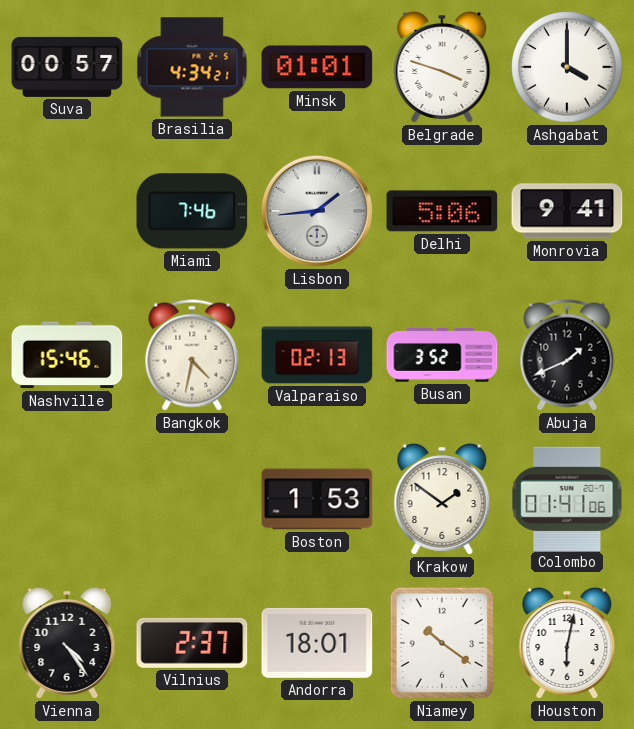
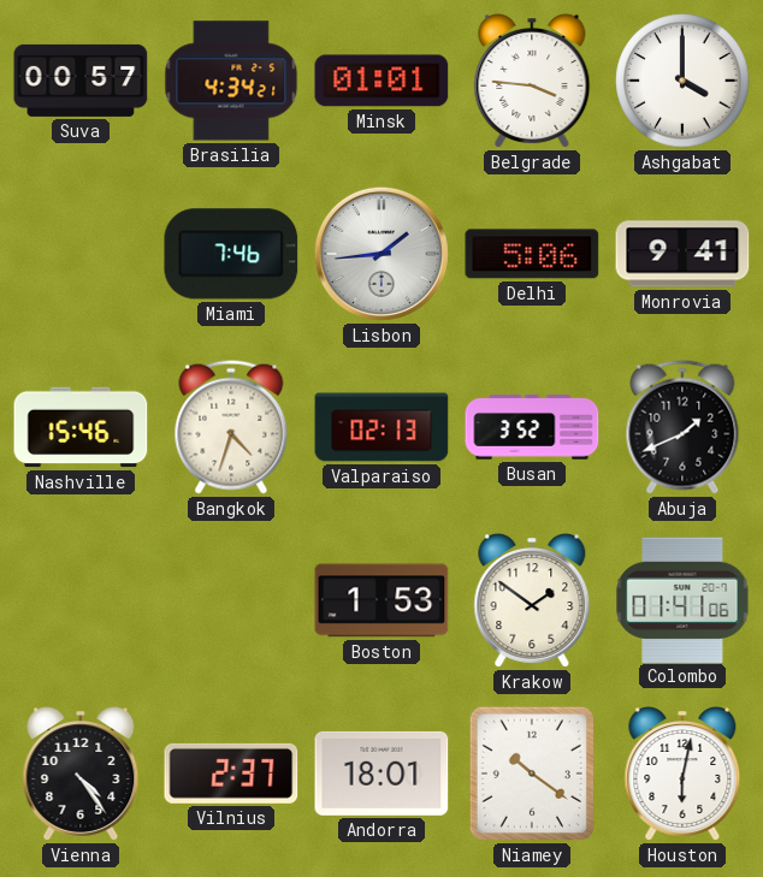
Belgrade: 3:48 -> 3:46
Bangkok: 4:32 -> 4:33
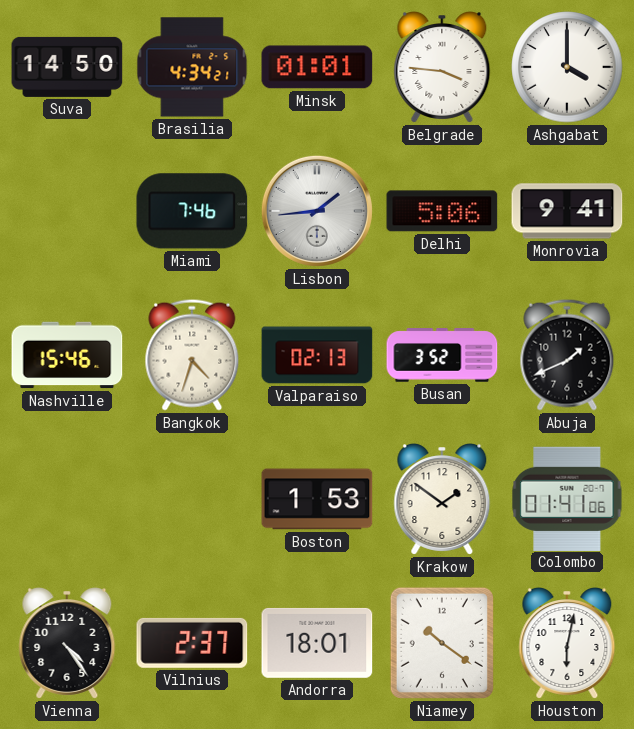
Suva: 00:57 -> 14:50
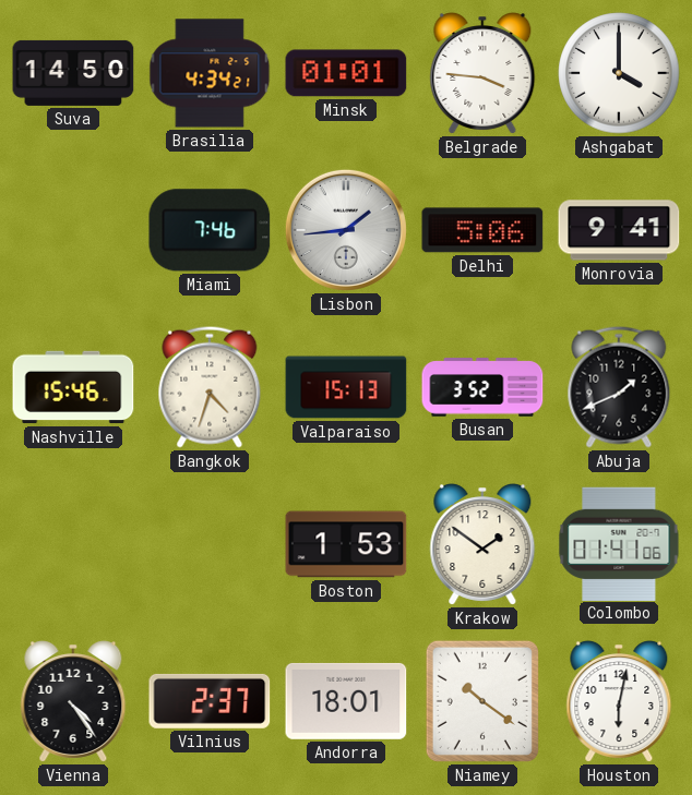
Valparaiso: 02:13 -> 15:13
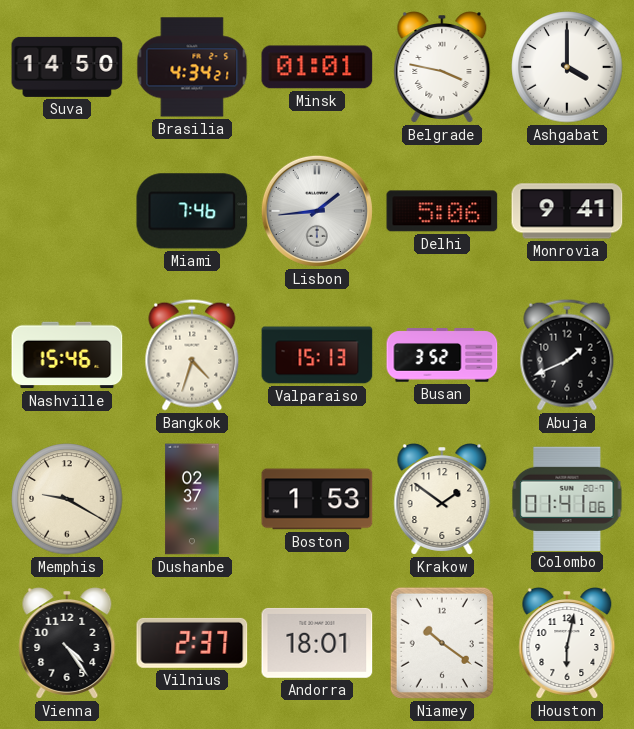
Belgrade: 3:46 -> 3:47
Memphis: none -> 9:20
Dushanbe: none -> 02:37
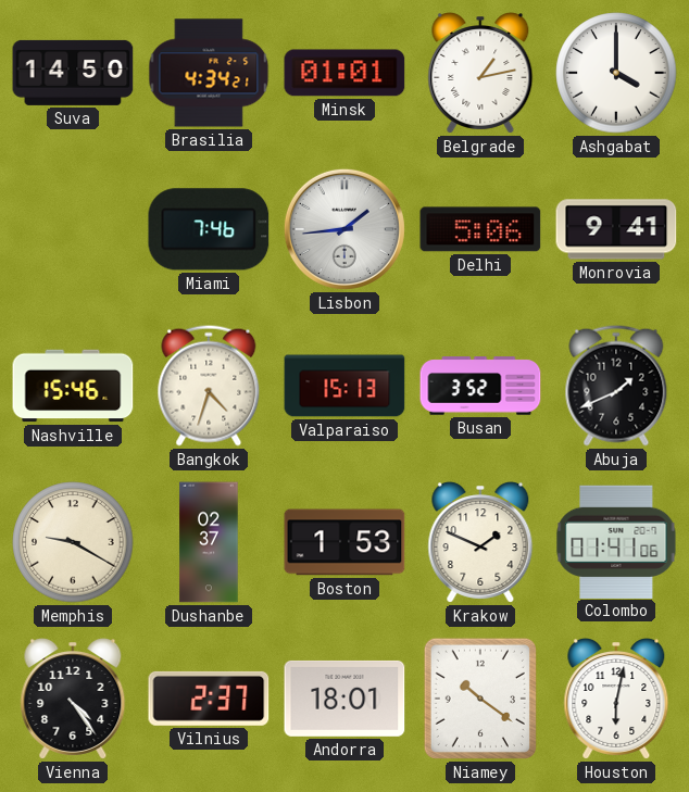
Belgrade: 3:47 -> 1:13
Krakow: 1:51 -> 1:49
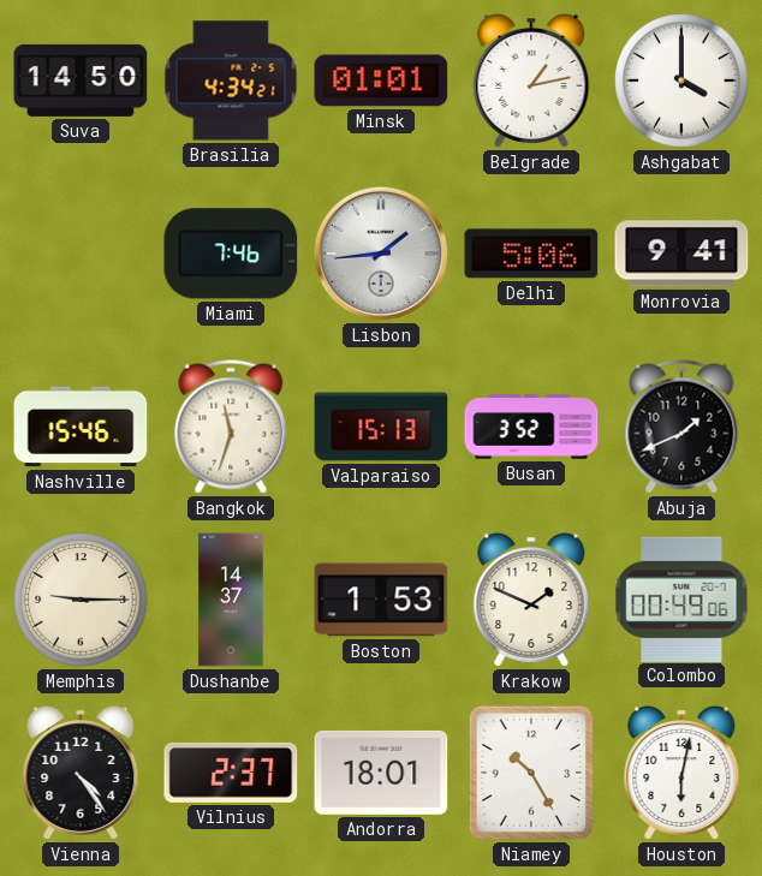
Bangkok: 4:33 -> 11:33
Memphis: 9:20 -> 9:15
Dushanbe: 02:37 -> 14:37
Colombo: 01:41 -> 00:49
Niamey: 10:21 -> 10:25
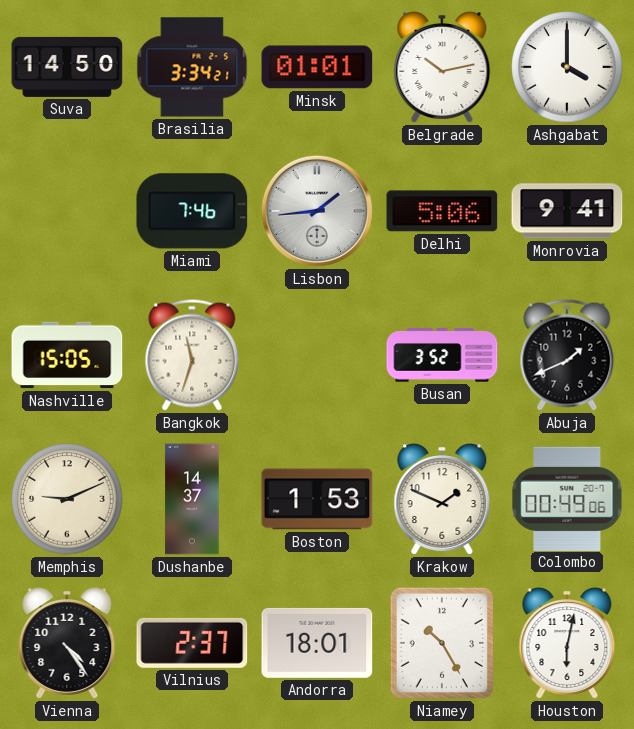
Brasilia: 4:34 -> 3:34
Belgrade: 1:13 -> 10:13
Nashville: 15:46 -> 15:05
Valparaiso: 15:13 -> none
Memphis: 9:15 -> 9:11
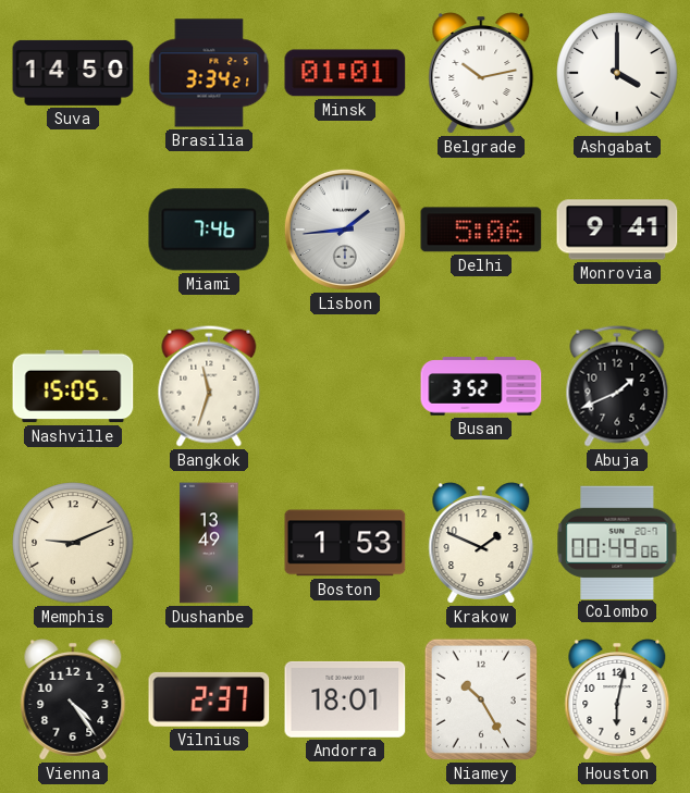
Dushanbe: 14:37 -> 13:49
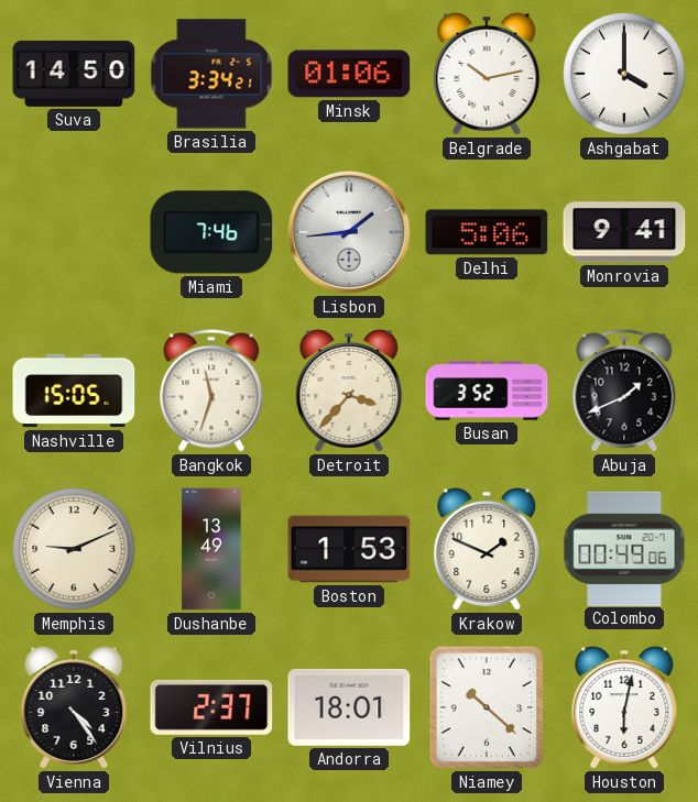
Minsk: 01:01 -> 01:06
Detroit: none -> 3:37
Niamey: 10:25 -> 10:22
